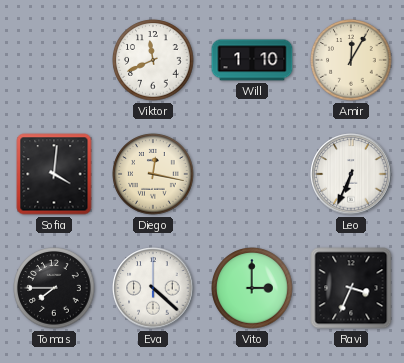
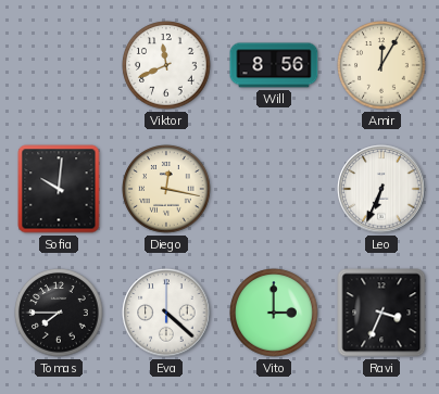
Will: 1:10 -> 8:56
Sofia: 4:01 -> 10:01
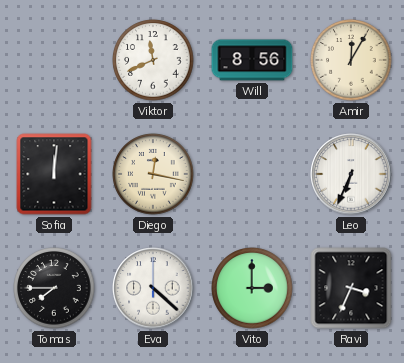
Sofia: 10:01 -> 12:01
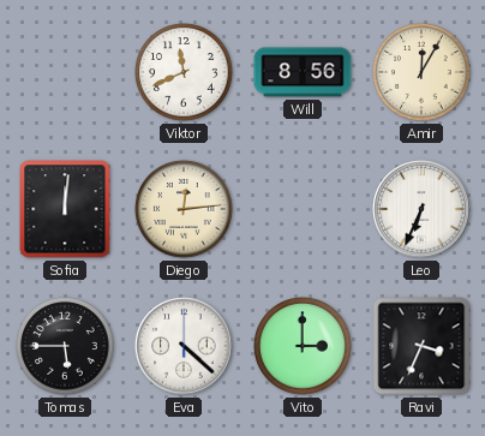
Diego: 12:17 -> 12:14
Tomas: 7:45 -> 5:45
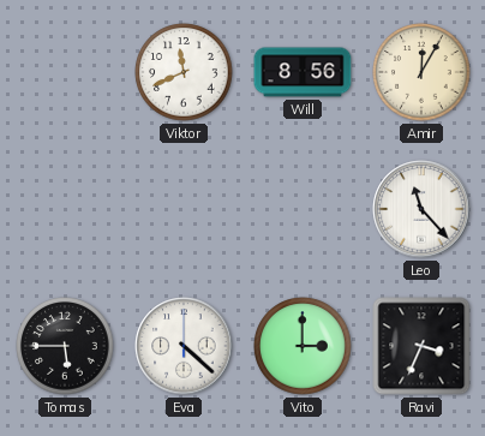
Sofia: 12:01 -> none
Diego: 12:14 -> none
Leo: 6:34 -> 11:23
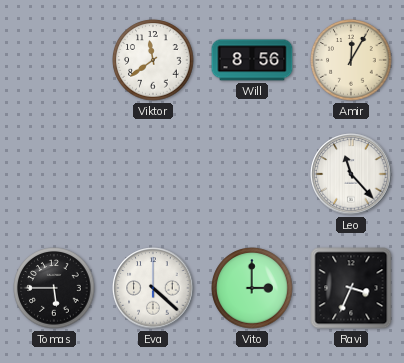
Viktor: 11:41 -> 11:39
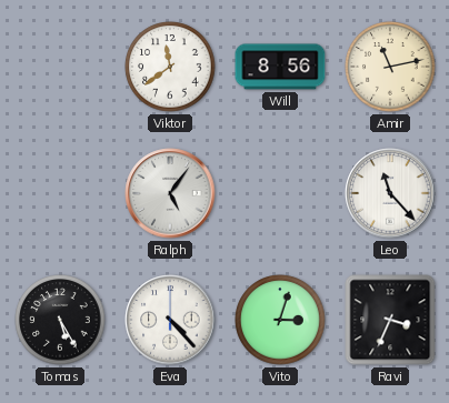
Amir: 12:05 -> 11:13
Ralph: none -> 5:06
Tomas: 5:45 -> 5:25
Eva: 4:22 -> 4:23
Vito: 3:00 -> 3:03
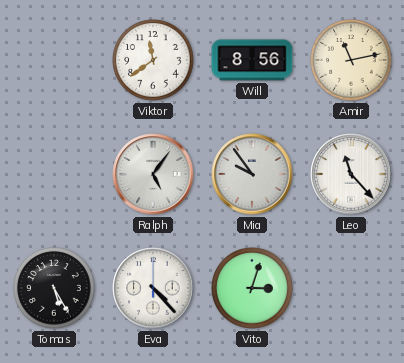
Mia: none -> 9:54
Ravi: 3:34 -> none
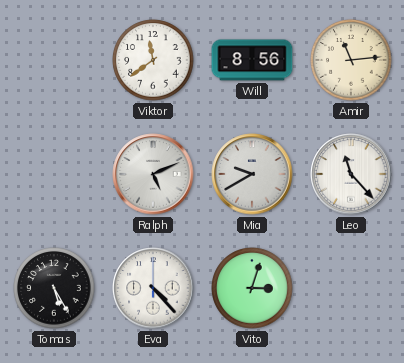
Amir: 11:13 -> 11:14
Ralph: 5:06 -> 5:11
Mia: 9:54 -> 9:40
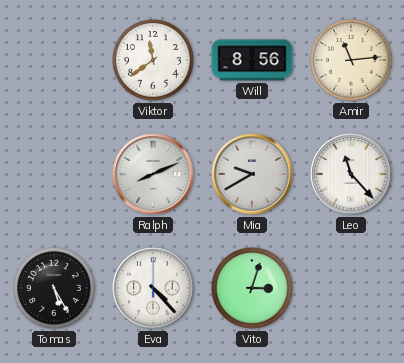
Ralph: 5:11 -> 8:11
